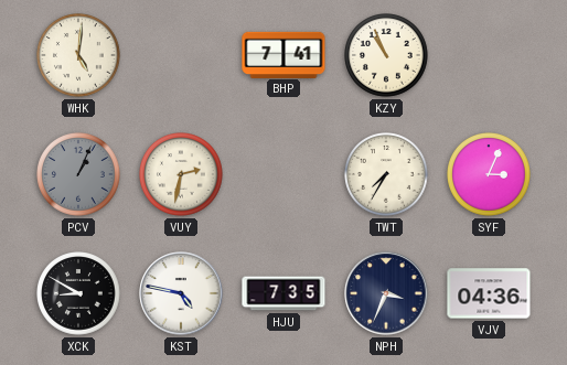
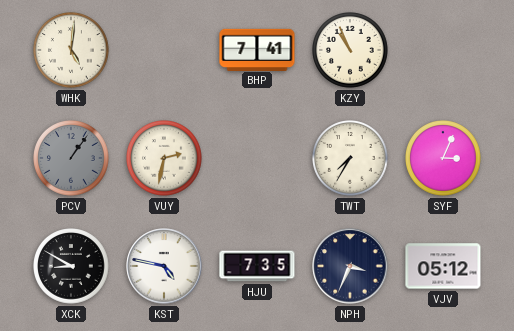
PCV: 1:04 -> 1:06
VJV: 04:36 -> 05:12
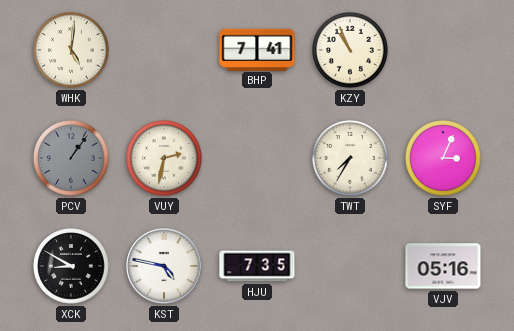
NPH: 3:34 -> none
VJV: 05:12 -> 05:16
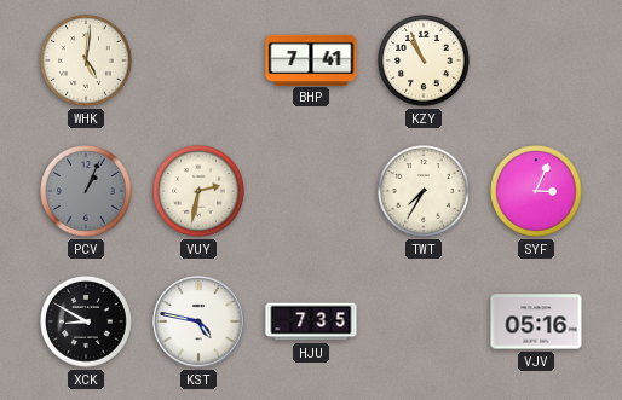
PCV: 1:06 -> 1:04
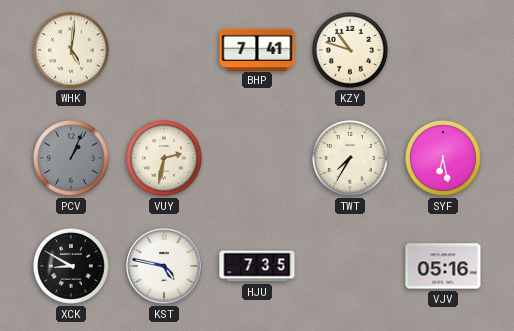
KZY: 10:56 -> 10:48
SYF: 3:04 -> 6:28
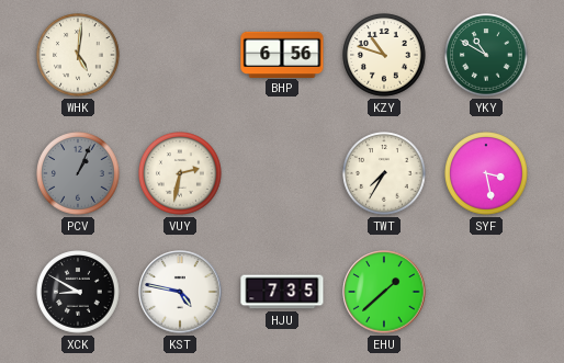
BHP: 7:41 -> 6:56
YKY: none -> 10:50
SYF: 6:28 -> 3:28
EHU: none -> 1:38
VJV: 05:16 -> none
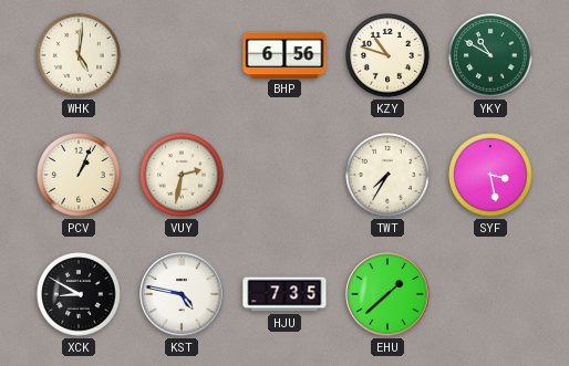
PCV dial: grey -> cream
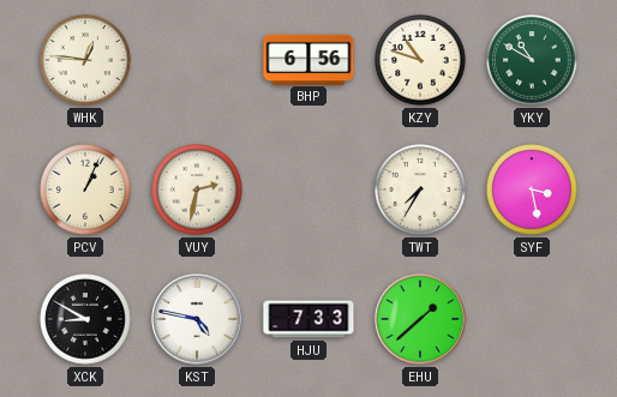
WHK: 5:01 -> 12:46
HJU: 7:35 -> 7:33
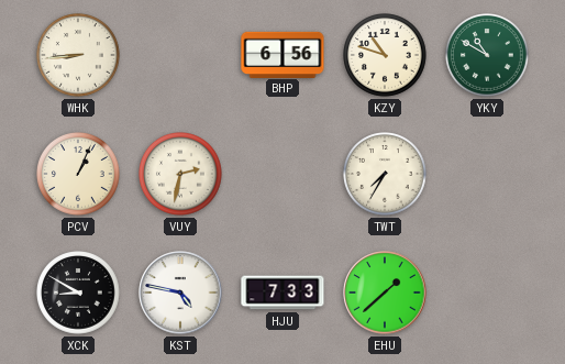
WHK: 12:46 -> 8:44
SYF: 3:28 -> none
